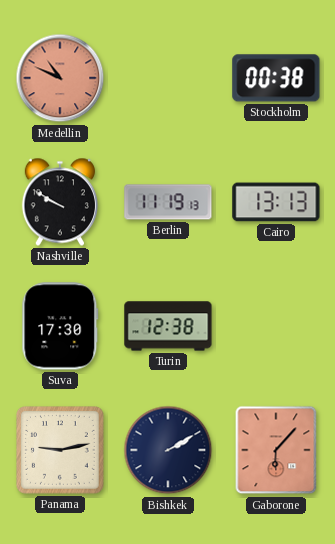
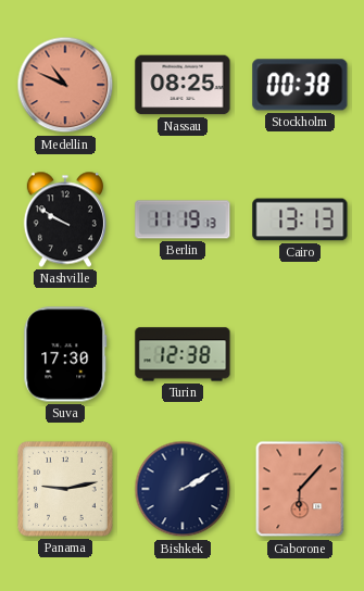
Nassau: none -> 08:25
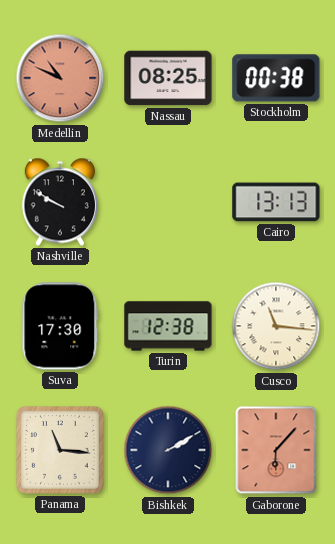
Berlin: 11:19 -> none
Cusco: none -> 11:16
Panama: 9:13 -> 11:16
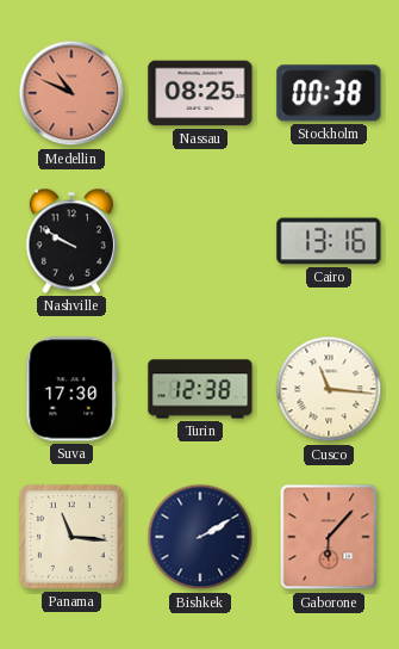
Cairo: 13:13 -> 13:16
